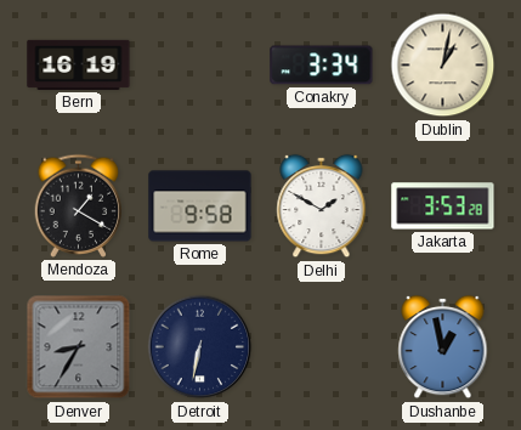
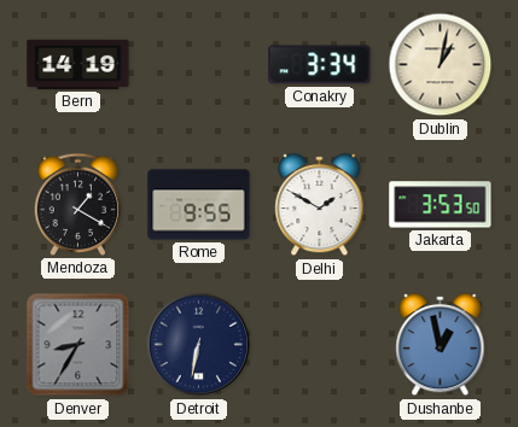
Bern: 16:19 -> 14:19
Rome: 9:58 -> 9:55
Jakarta: 3:53:28 -> 3:53:50
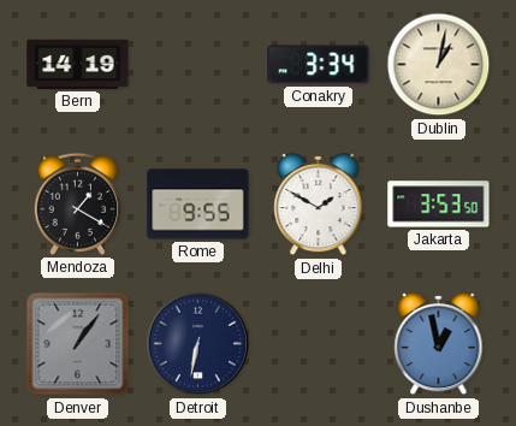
Denver: 8:35 -> 1:06
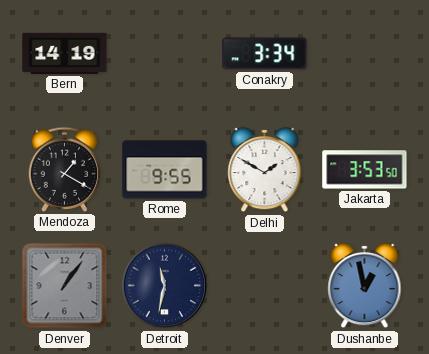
Dublin: 1:02 -> none
Detroit: 6:32 -> 11:32
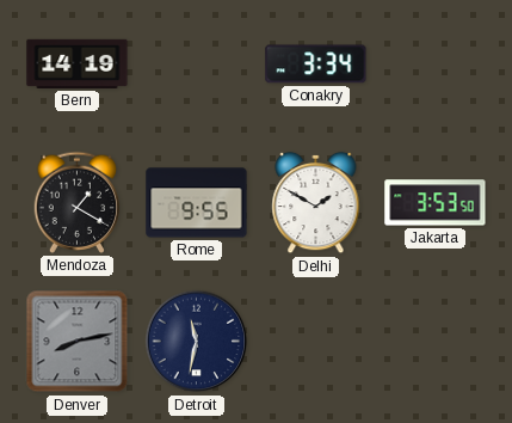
Denver: 1:06 -> 8:13
Dushanbe: 12:58 -> none
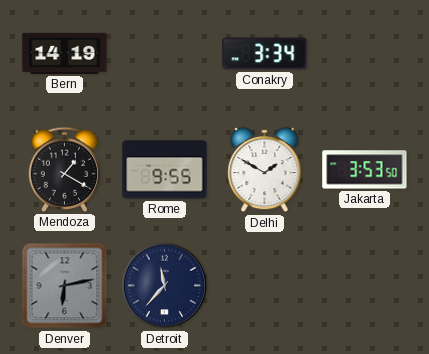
Denver: 8:13 -> 6:13
Detroit: 11:32 -> 11:37
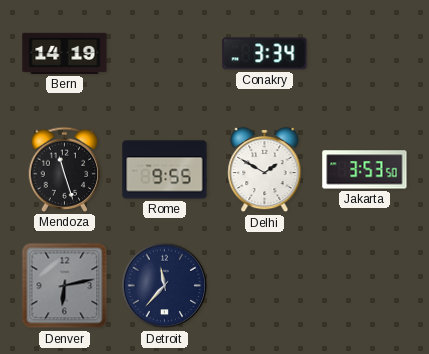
Mendoza: 1:20 -> 11:27
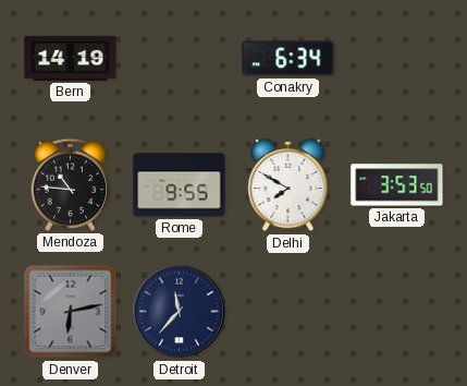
Conakry: 3:34 -> 6:34
Mendoza: 11:27 -> 10:46
Delhi: 1:50 -> 7:50
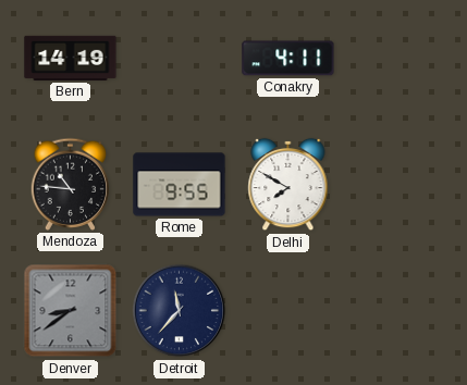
Conakry: 6:34 -> 4:11
Jakarta: 3:53 -> none
Denver: 6:13 -> 8:39
